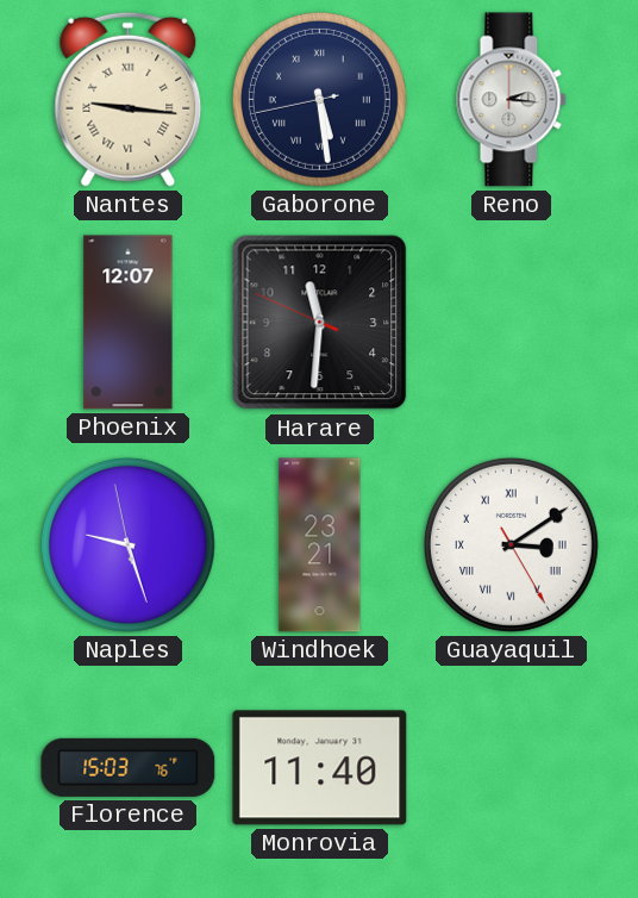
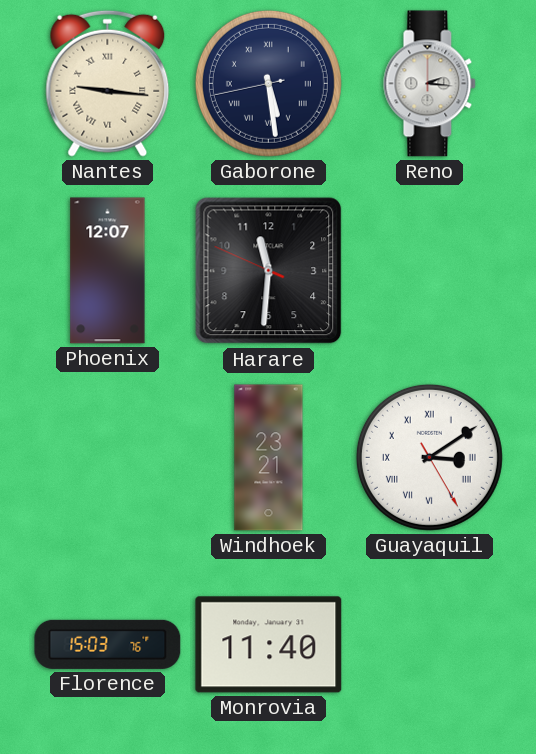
Naples: 9:26 -> none
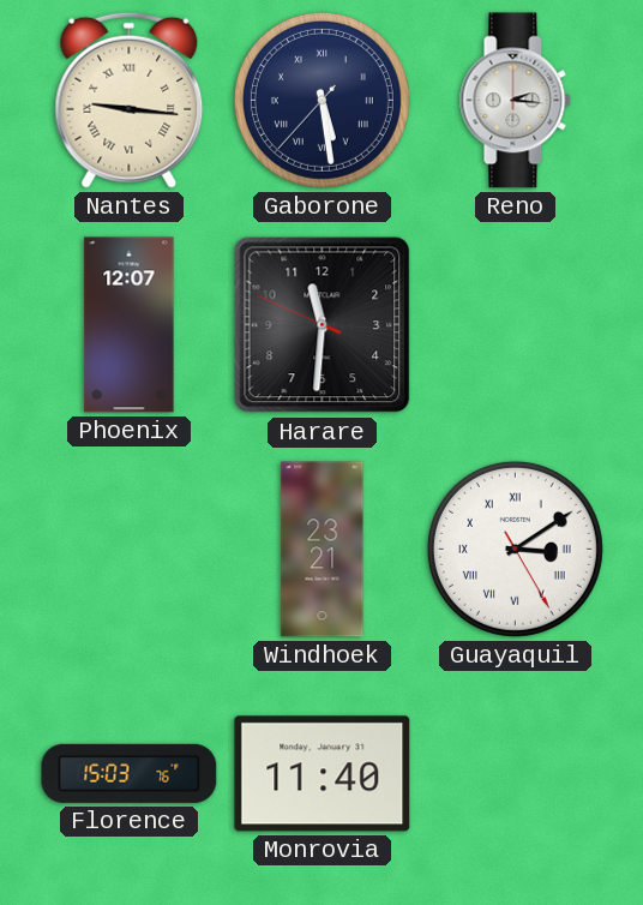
Gaborone: 5:28:43 -> 5:28:37
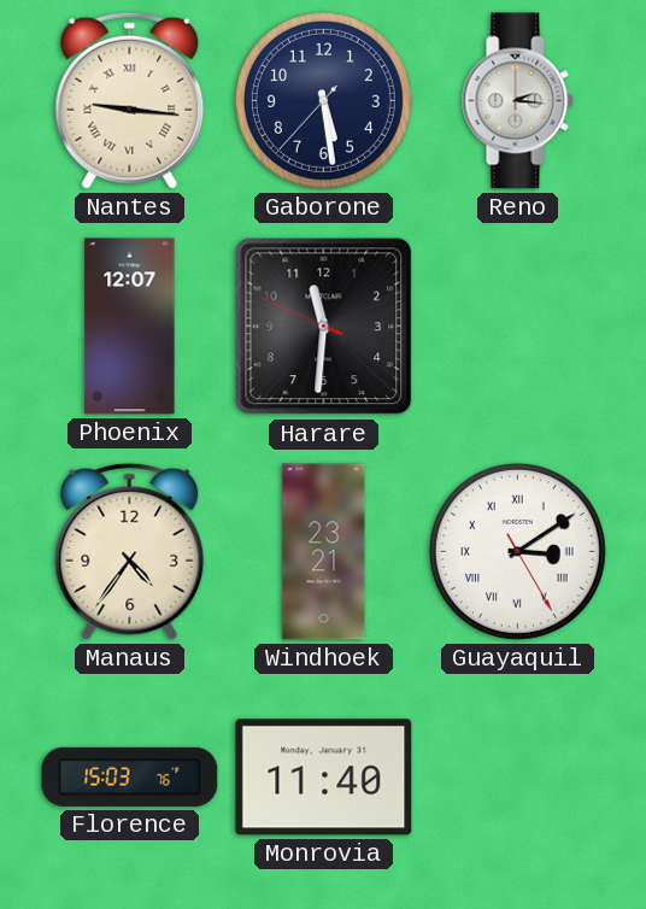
Gaborone numerals: Roman -> Arabic
Manaus: none -> 4:36
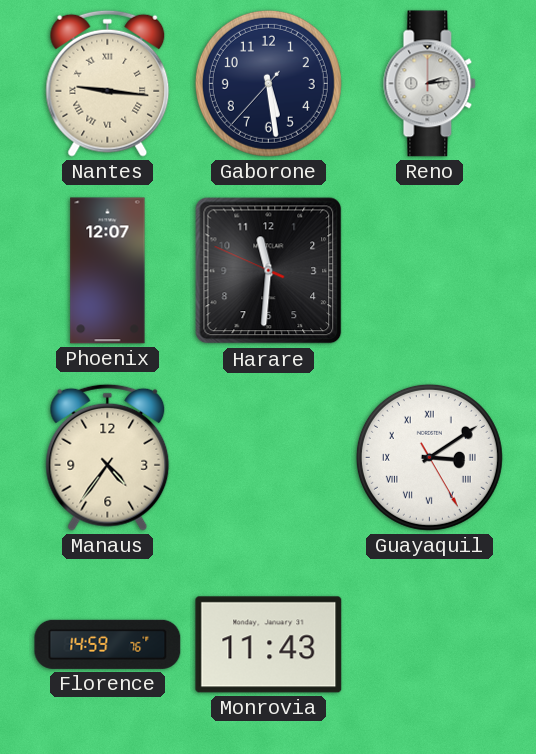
Reno: 2:16 -> 2:14
Windhoek: 23:21 -> none
Florence: 15:03 -> 14:59
Monrovia: 11:40 -> 11:43
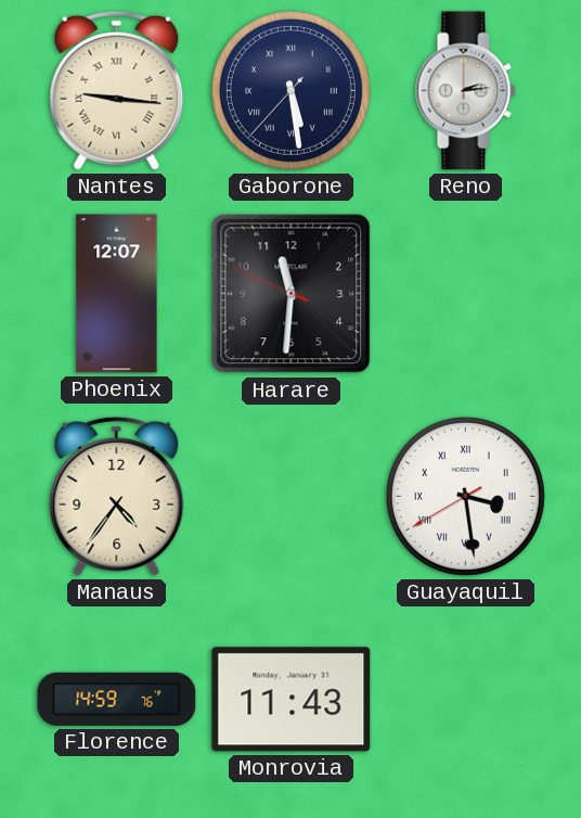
Gaborone numerals: Arabic -> Roman
Guayaquil: 3:09 -> 3:28
